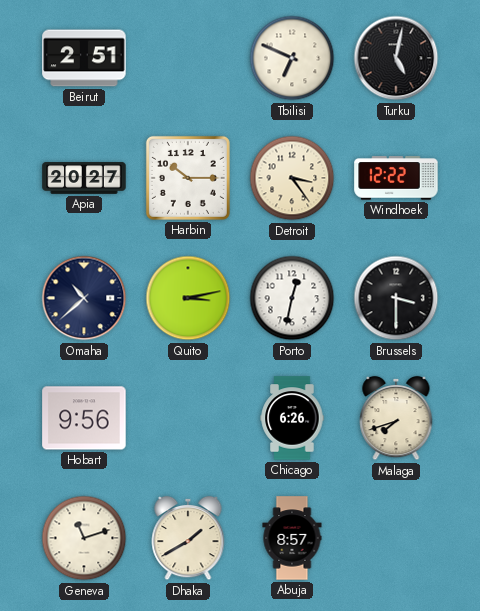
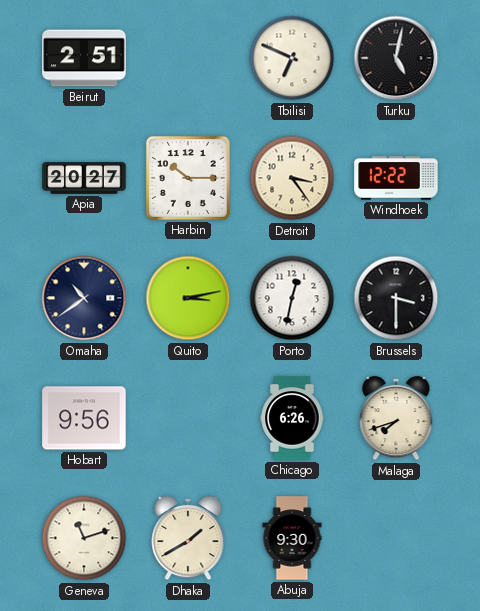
Omaha: 10:38 -> 10:39
Abuja: 8:57 -> 9:30
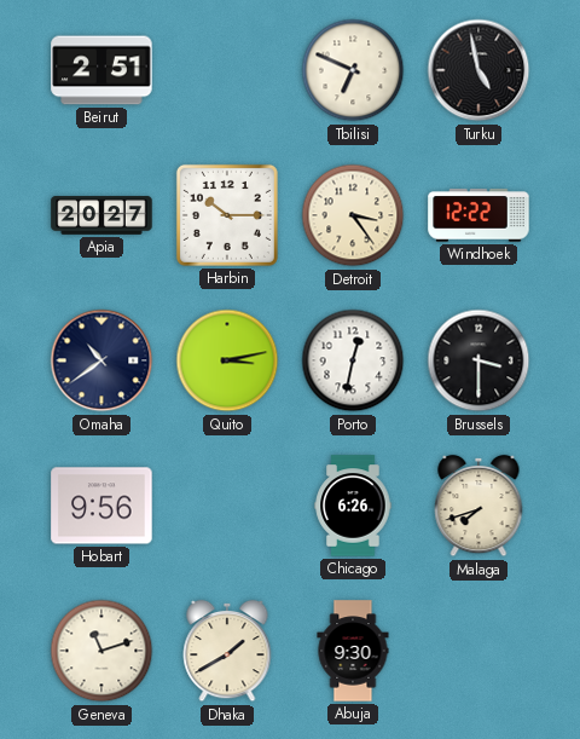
Turku: 5:02 -> 4:58
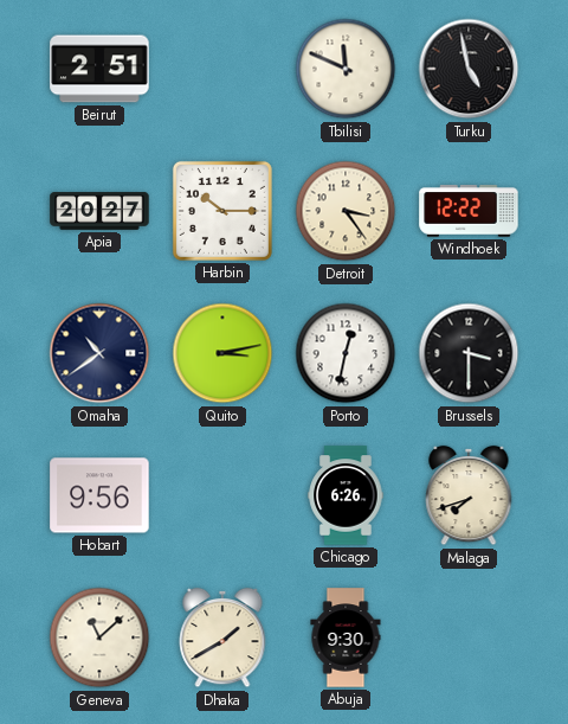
Tbilisi: 6:49 -> 11:49
Geneva: 11:12 -> 11:08
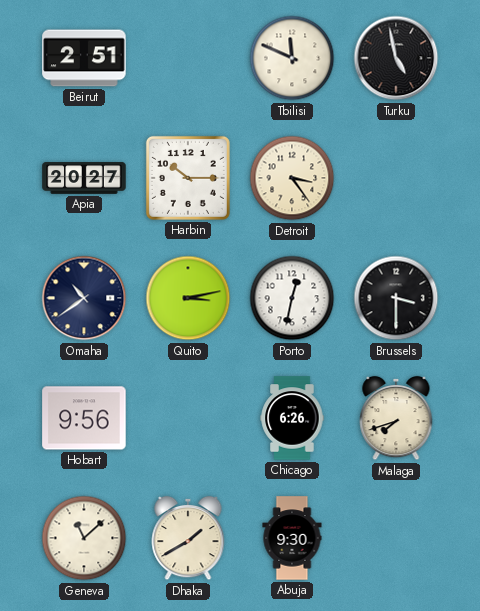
Windhoek: 12:22 -> none
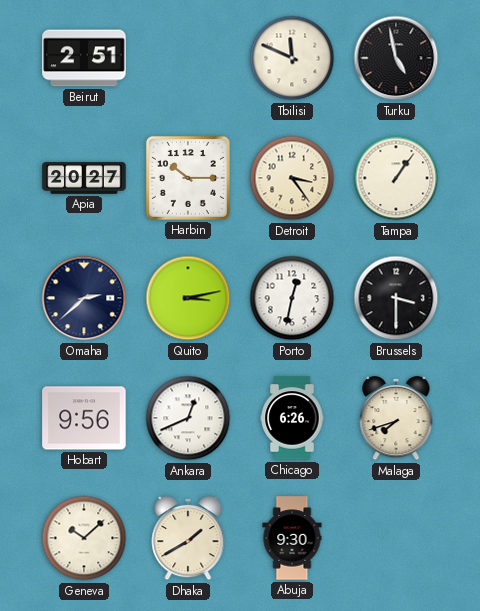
Tampa: none -> 1:06
Omaha: 10:39 -> 2:38
Ankara: none -> 12:41
Geneva: 11:08 -> 10:08
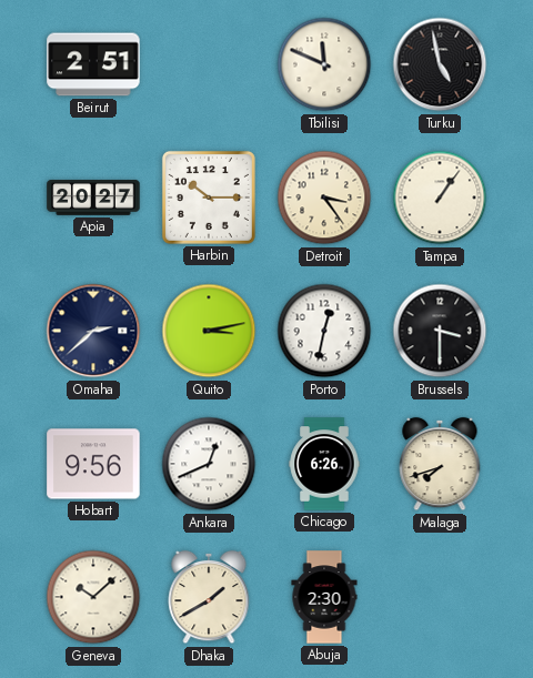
Abuja: 9:30 -> 2:30
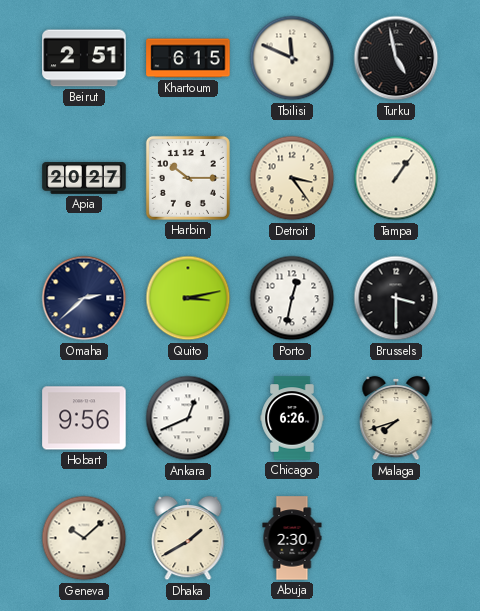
Khartoum: none -> 6:15
